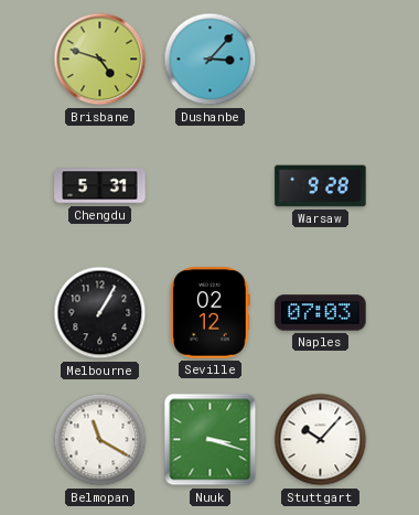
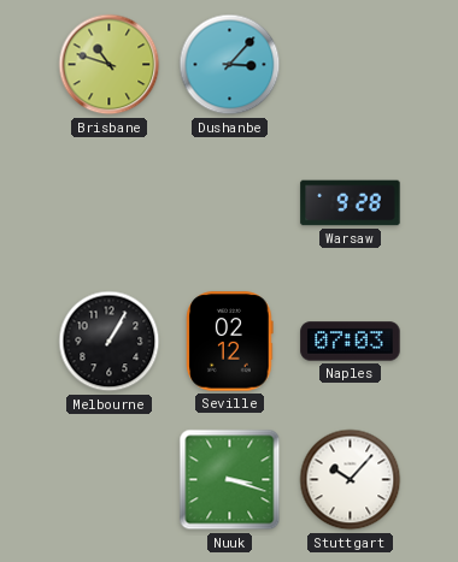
Brisbane: 4:48 -> 10:48
Chengdu: 5:31 -> none
Belmopan: 11:20 -> none
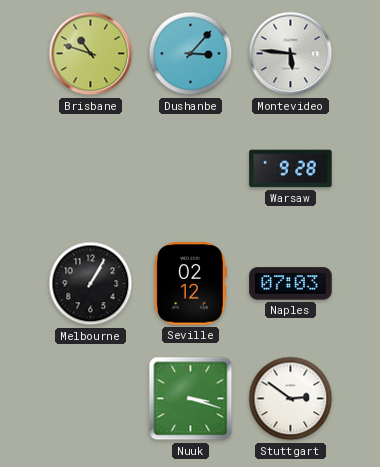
Montevideo: none -> 5:46
Stuttgart: 10:07 -> 2:51
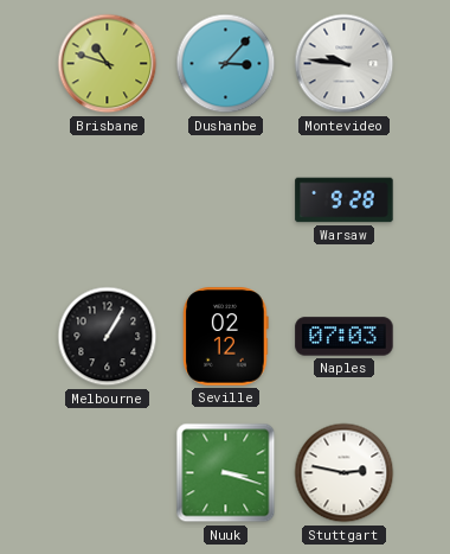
Montevideo: 5:46 -> 9:46
Stuttgart: 2:51 -> 2:47
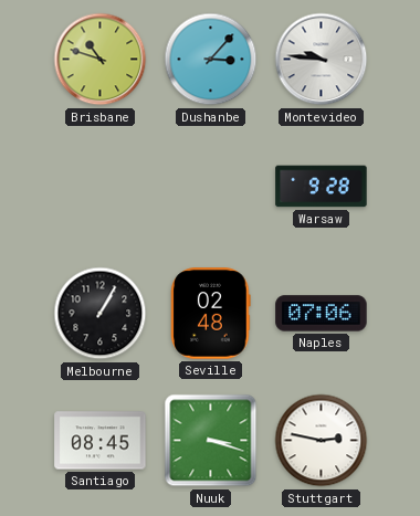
Seville: 02:12 -> 02:48
Naples: 07:03 -> 07:06
Santiago: none -> 08:45
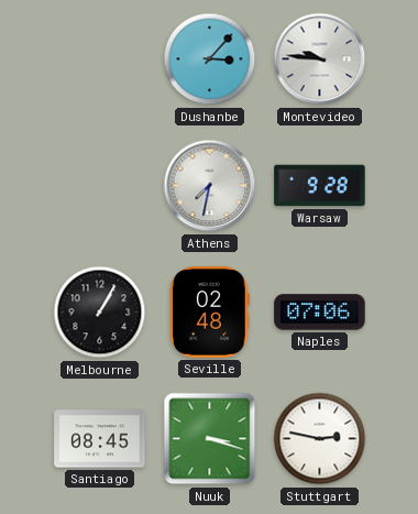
Brisbane: 10:48 -> none
Athens: none -> 7:32
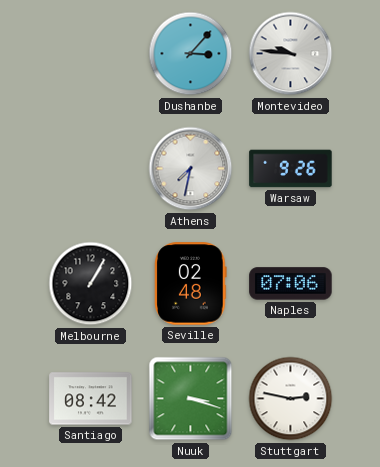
Warsaw: 9:28 -> 9:26
Santiago: 08:45 -> 08:42
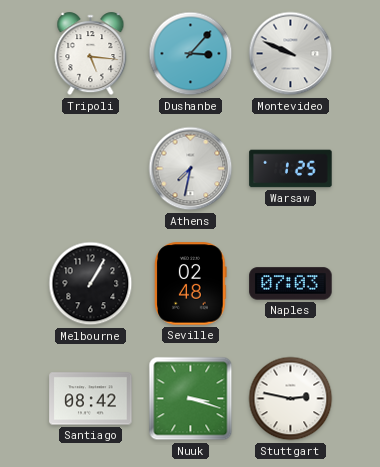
Tripoli: none -> 5:16
Montevideo: 9:46 -> 9:49
Warsaw: 9:26 -> 1:25
Naples: 07:06 -> 07:03
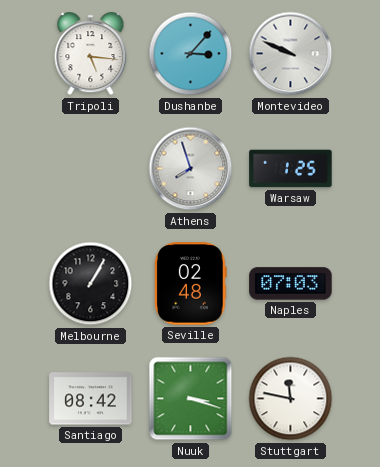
Athens: 7:32 -> 7:57
Stuttgart: 2:47 -> 11:47
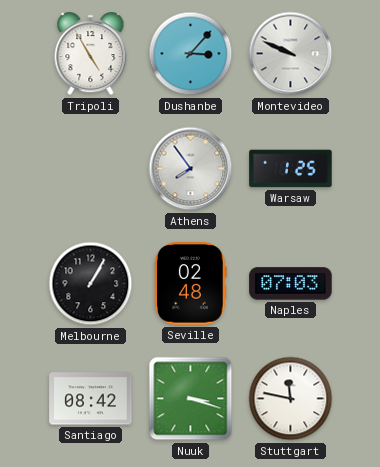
Tripoli: 5:16 -> 4:55
Athens: 7:57 -> 7:54
